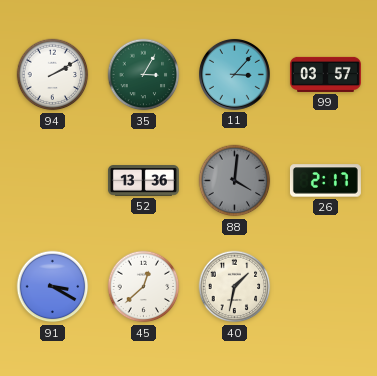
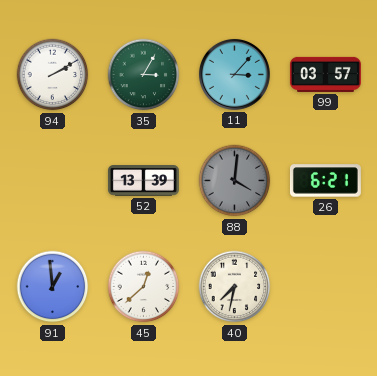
52: 13:36 -> 13:39
26: 2:17 -> 6:21
91: 3:20 -> 12:59
40: 1:32 -> 7:32
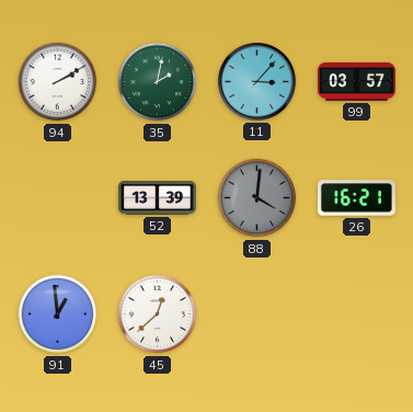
35: 3:05 -> 2:02
26: 6:21 -> 16:21
40: 7:32 -> none
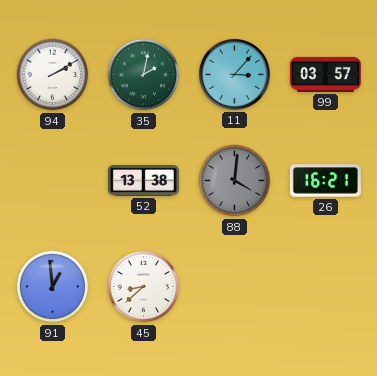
52: 13:39 -> 13:38
45: 12:38 -> 8:38
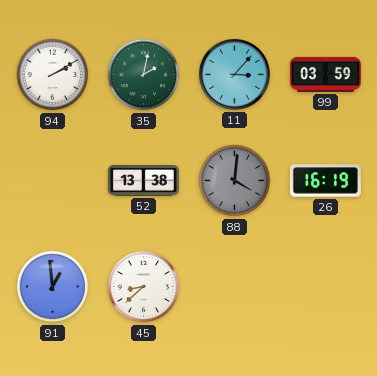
99: 03:57 -> 03:59
26: 16:21 -> 16:19
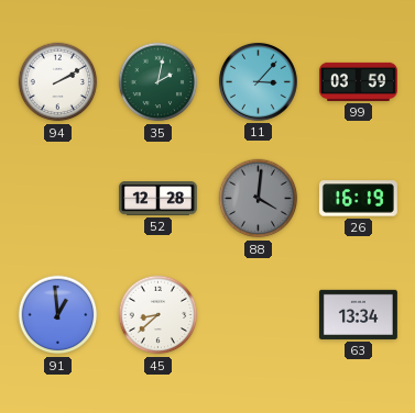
52: 13:38 -> 12:28
63: none -> 13:34
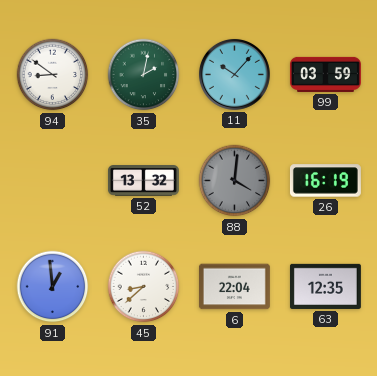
94: 2:10 -> 8:51
11: 3:07 -> 10:07
52: 12:28 -> 13:32
6: none -> 22:04
63: 13:34 -> 12:35
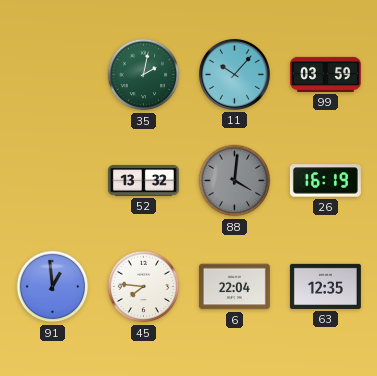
94: 8:51 -> none
45: 8:38 -> 7:46
